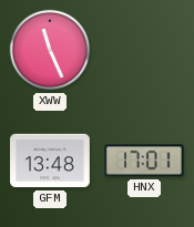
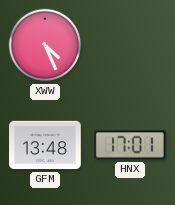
XWW: 11:26 -> 4:26
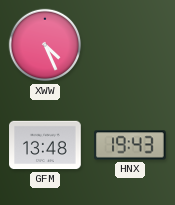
HNX: 17:01 -> 19:43
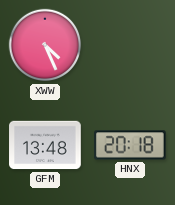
HNX: 19:43 -> 20:18
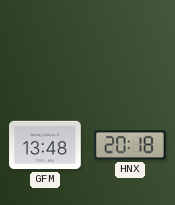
XWW: 4:26 -> none
